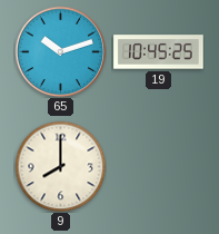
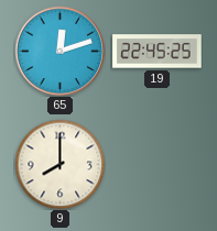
65: 10:12 -> 12:12
19: 10:45 -> 22:45
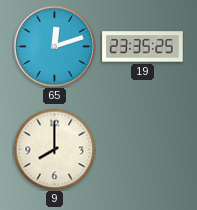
19: 22:45 -> 23:35
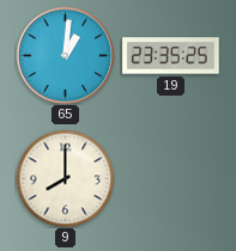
65: 12:12 -> 1:01
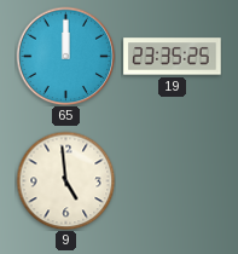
65: 1:01 -> 12:00
9: 8:00 -> 4:59
